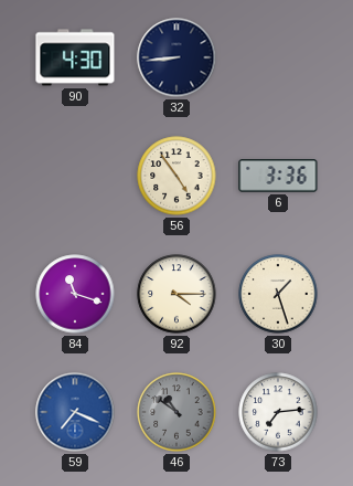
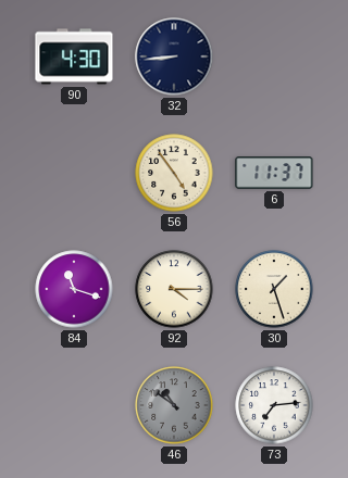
6: 3:36 -> 11:37
59: 7:19 -> none
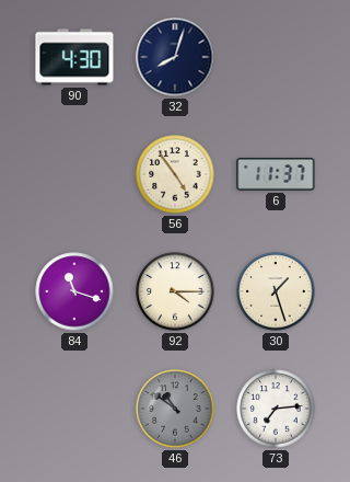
32: 8:44 -> 8:03
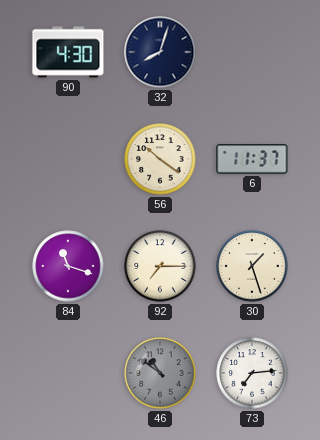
56: 4:54 -> 10:21
92: 4:15 -> 7:15
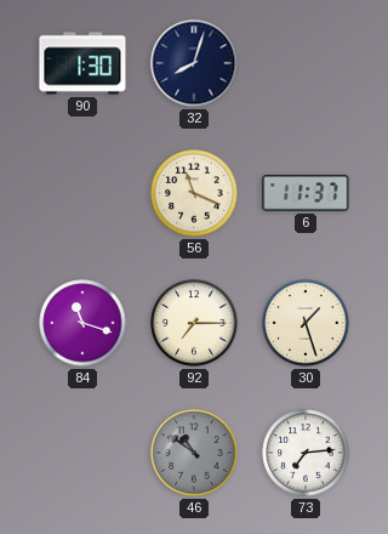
90: 4:30 -> 1:30
56: 10:21 -> 11:19
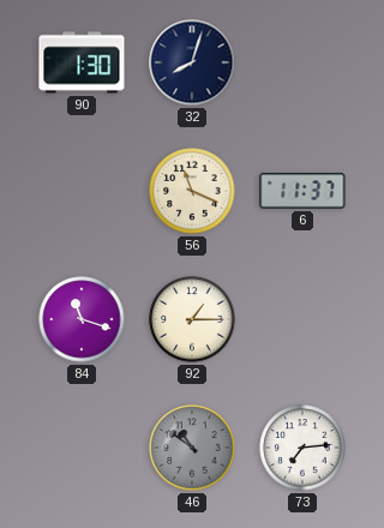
92: 7:15 -> 1:15
30: 1:27 -> none
